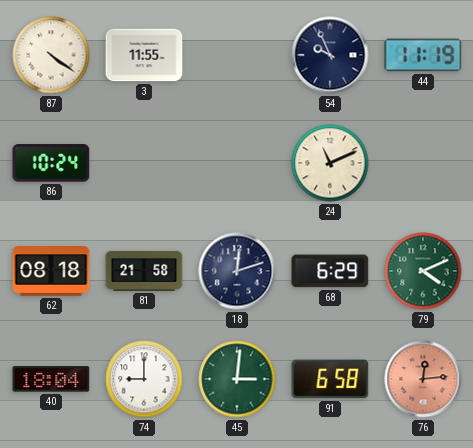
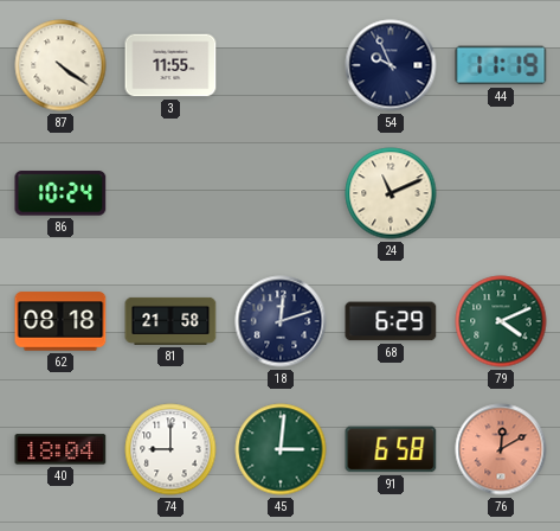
76: 12:14 -> 12:10
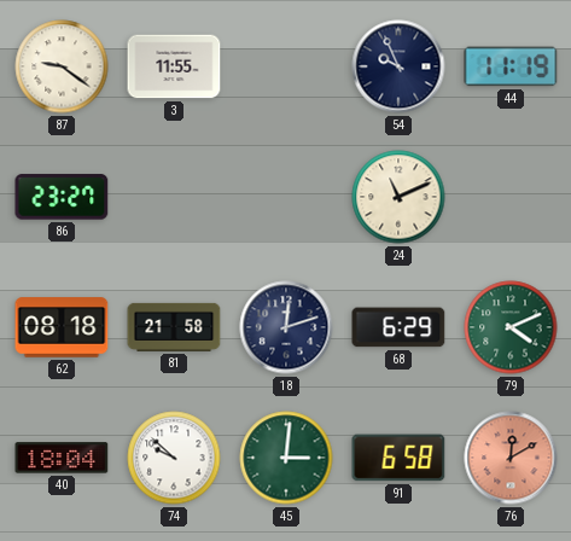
87: 4:21 -> 9:21
86: 10:24 -> 23:27
74: 9:00 -> 9:52
